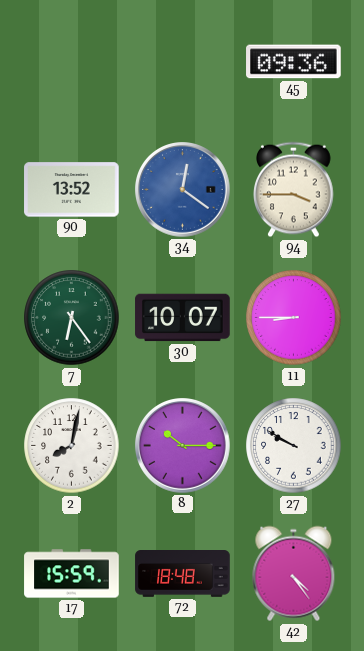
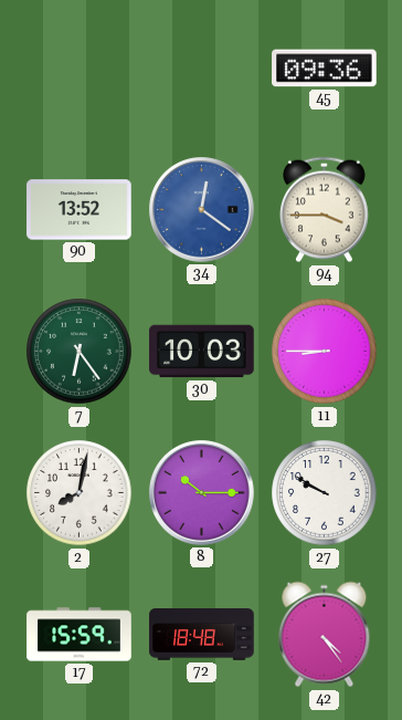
30: 10:07 -> 10:03
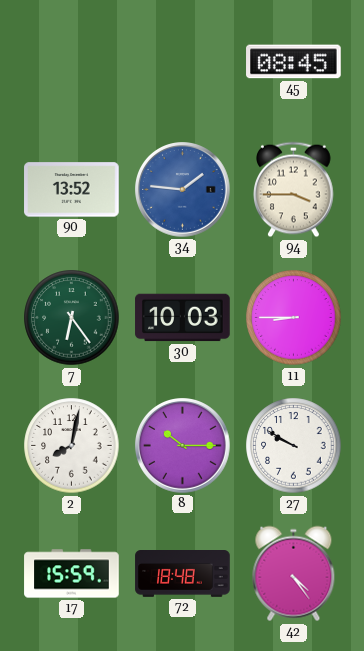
45: 09:36 -> 08:45
34: 12:21 -> 1:46
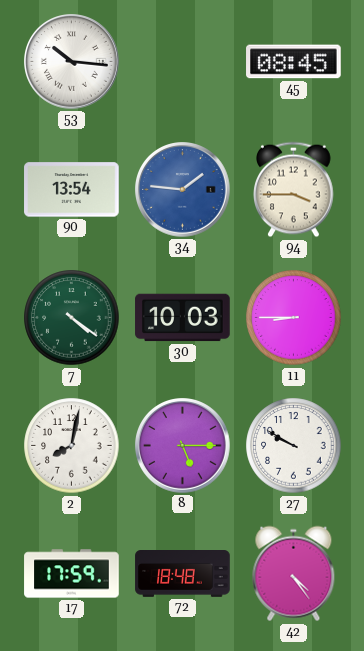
53: none -> 10:16
90: 13:52 -> 13:54
7: 6:24 -> 4:21
8: 10:15 -> 5:15
17: 15:59 -> 17:59
